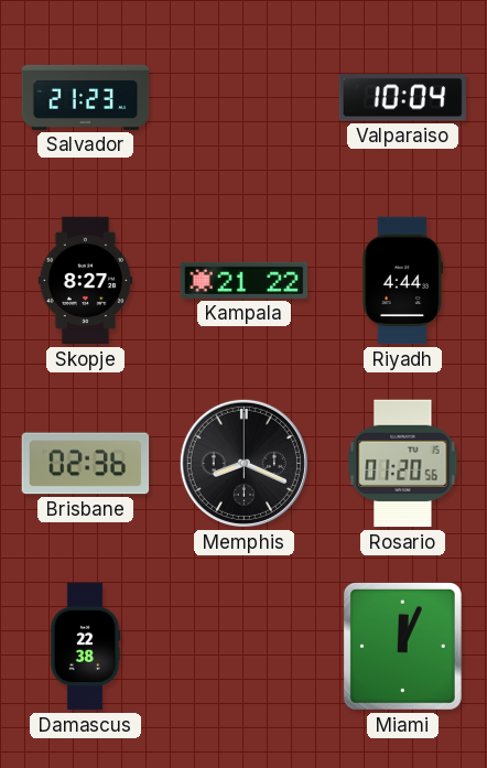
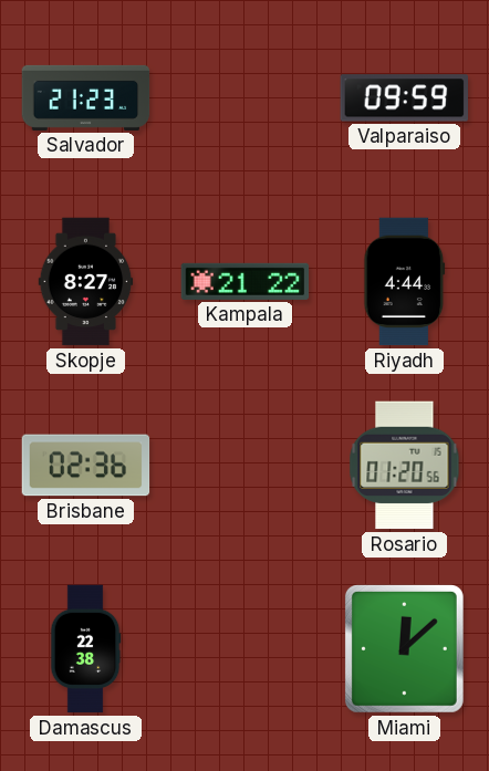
Valparaiso: 10:04 -> 09:59
Memphis: 8:19 -> none
Miami: 12:04 -> 12:08
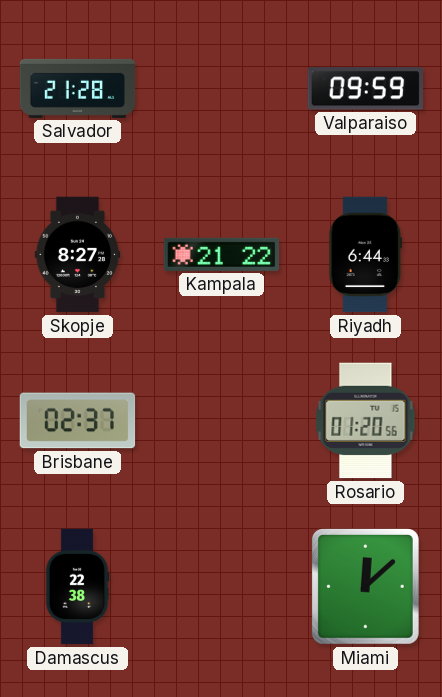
Salvador: 21:23 -> 21:28
Riyadh: 4:44 -> 6:44
Brisbane: 02:36 -> 02:37
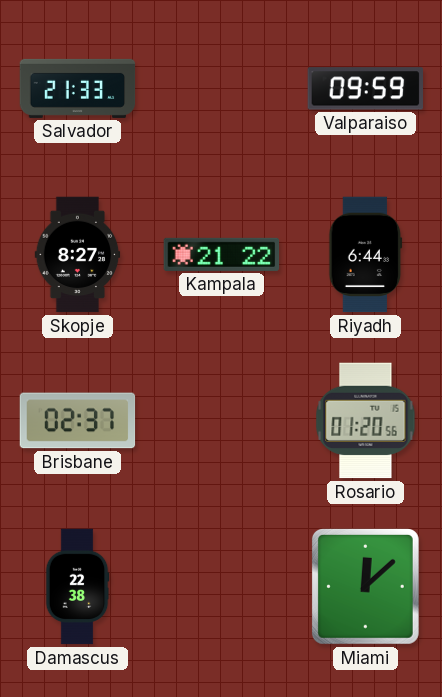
Salvador: 21:28 -> 21:33
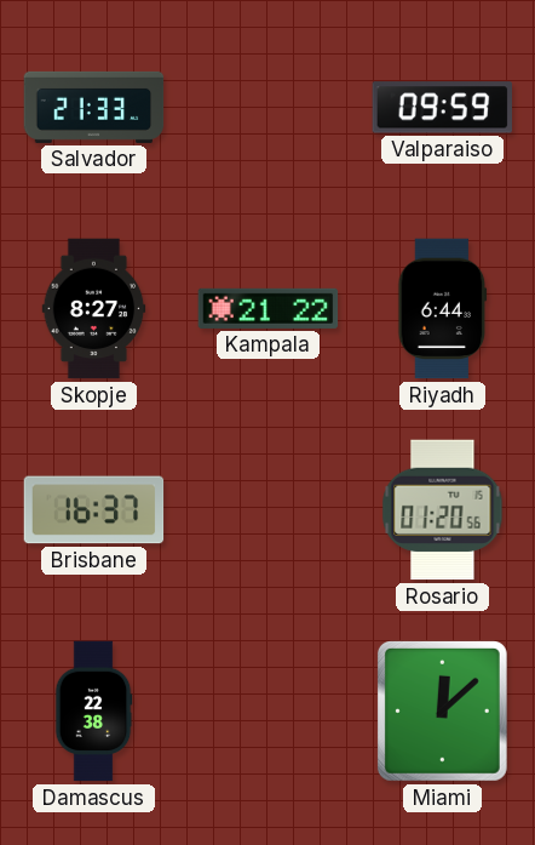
Brisbane: 02:37 -> 16:37
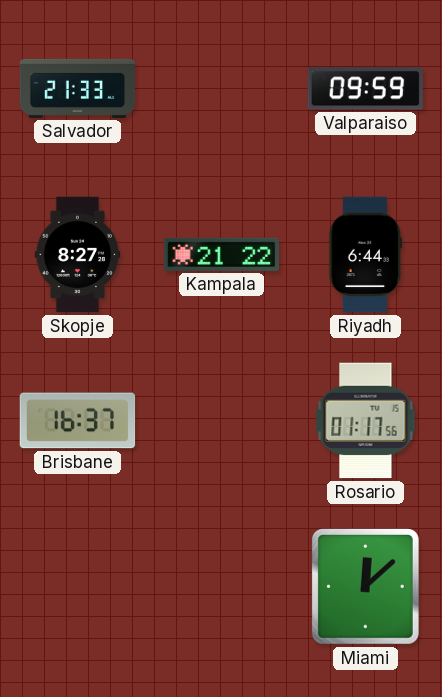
Rosario: 01:20 -> 01:17
Damascus: 22:38 -> none
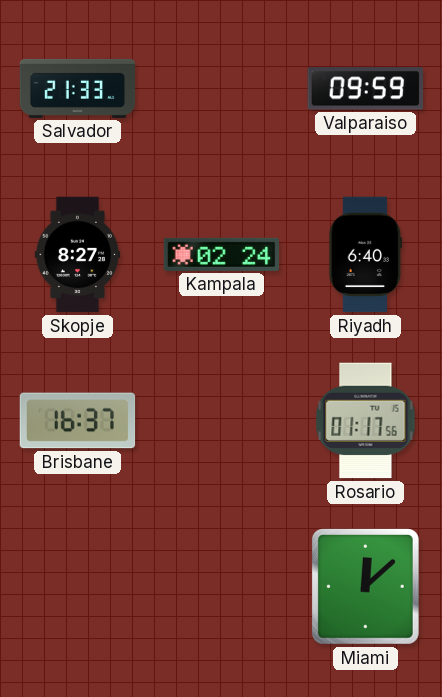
Kampala: 21:22 -> 02:24
Riyadh: 6:44 -> 6:40
